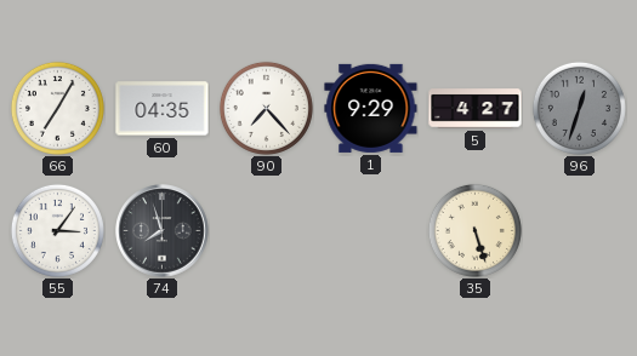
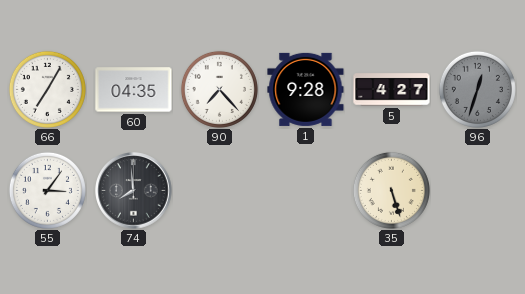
1: 9:29 -> 9:28
74: 7:57 -> 7:59
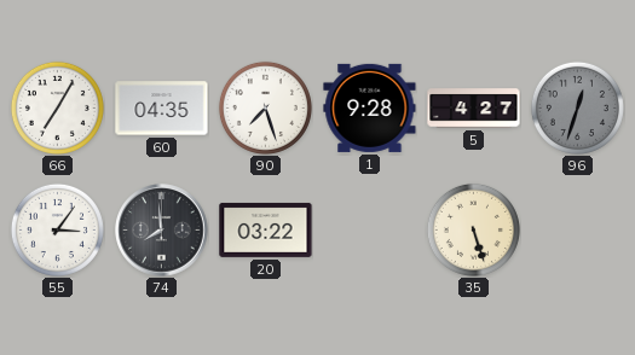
90: 7:23 -> 7:27
20: none -> 03:22
